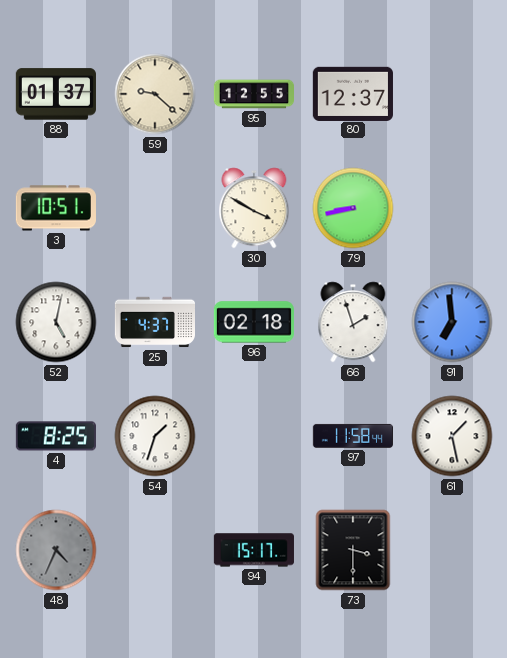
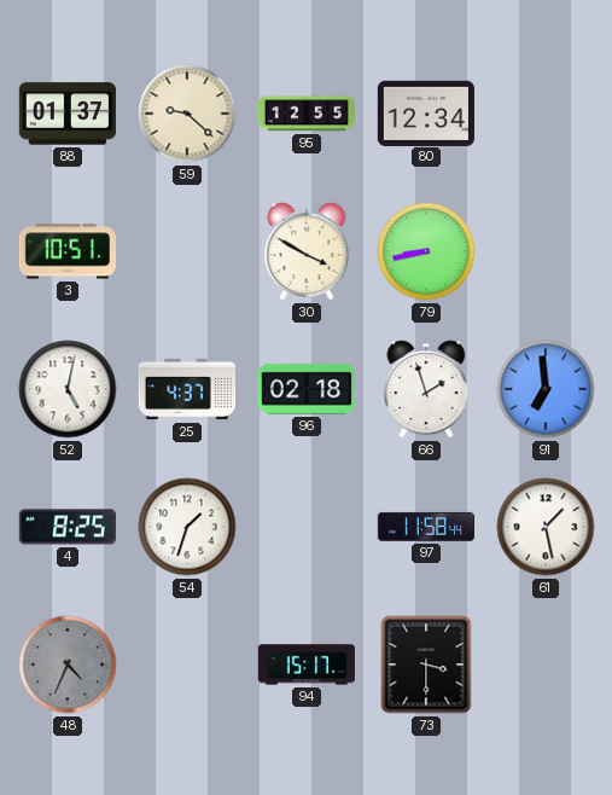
80: 12:37 -> 12:34
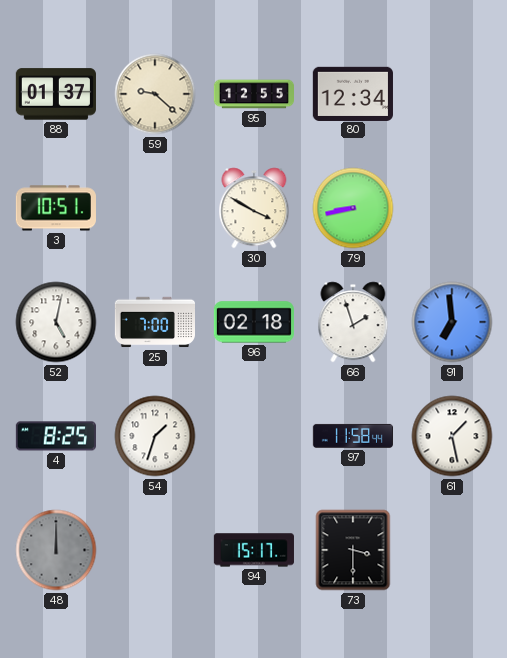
25: 4:37 -> 7:00
48: 4:34 -> 12:00
